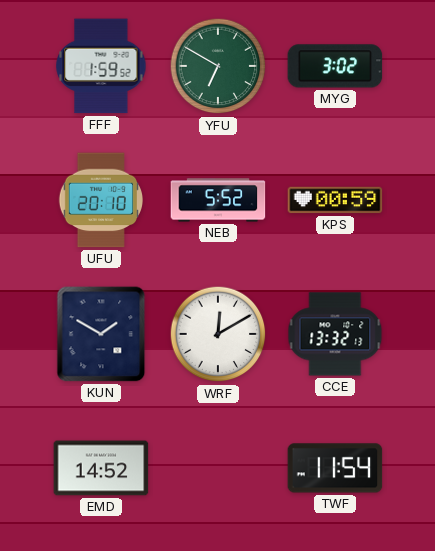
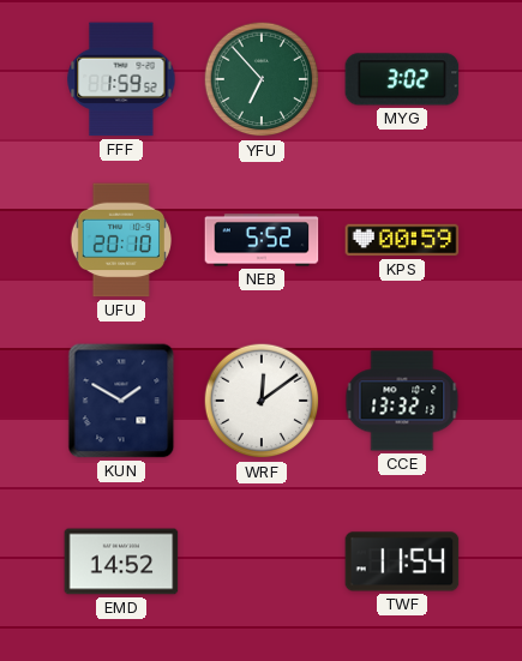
YFU: 6:50 -> 6:53
WRF: 12:10 -> 12:09
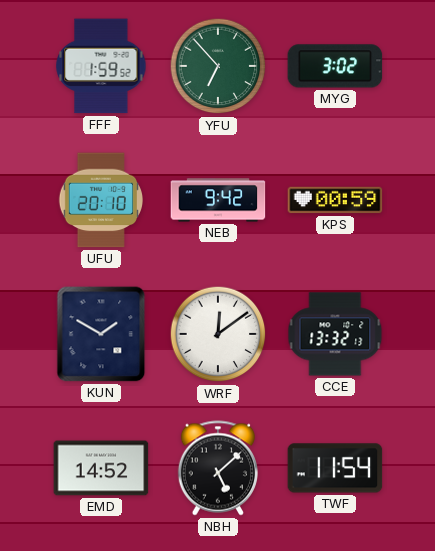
NEB: 5:52 -> 9:42
NBH: none -> 5:08
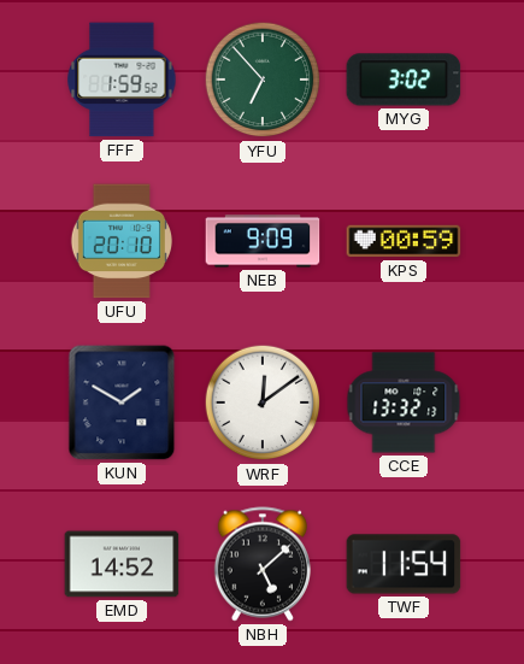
NEB: 9:42 -> 9:09
